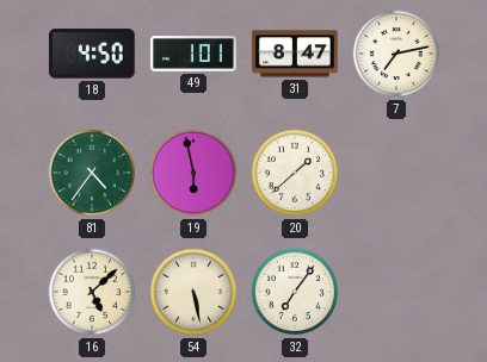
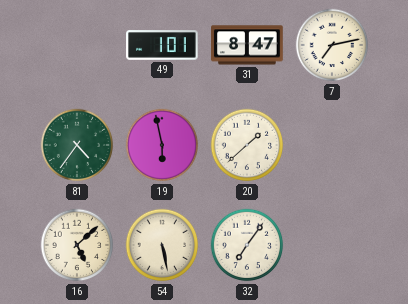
18: 4:50 -> none
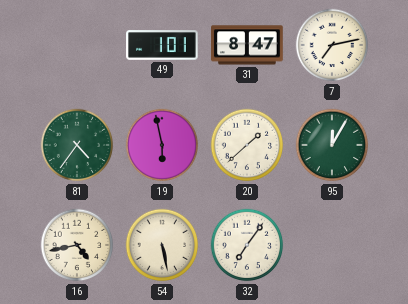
95: none -> 12:05
16: 5:08 -> 4:43
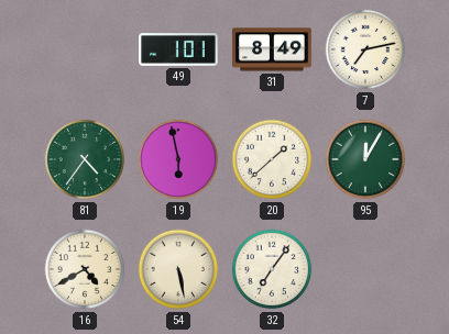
31: 8:47 -> 8:49
16: 4:43 -> 4:40
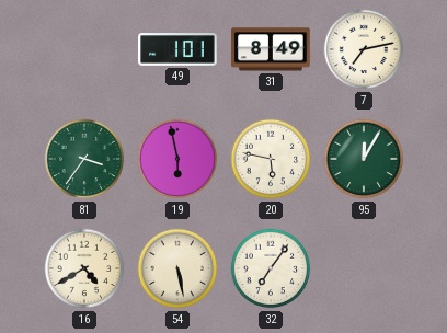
81: 4:36 -> 3:36
20: 1:38 -> 5:47
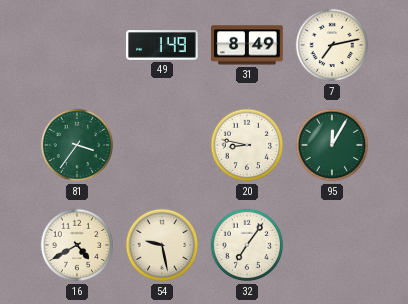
49: 1:01 -> 1:49
19: 5:58 -> none
20: 5:47 -> 8:47
54: 5:28 -> 9:28
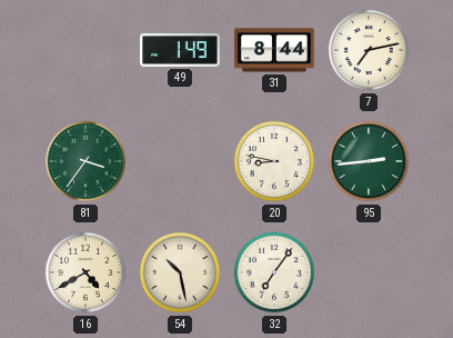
31: 8:49 -> 8:44
95: 12:05 -> 2:44
54: 9:28 -> 10:28
